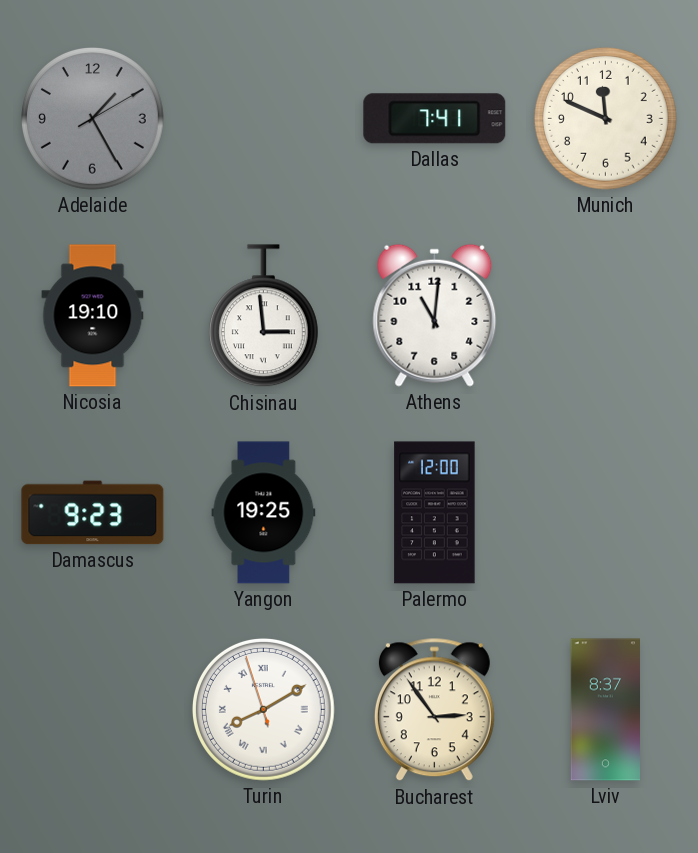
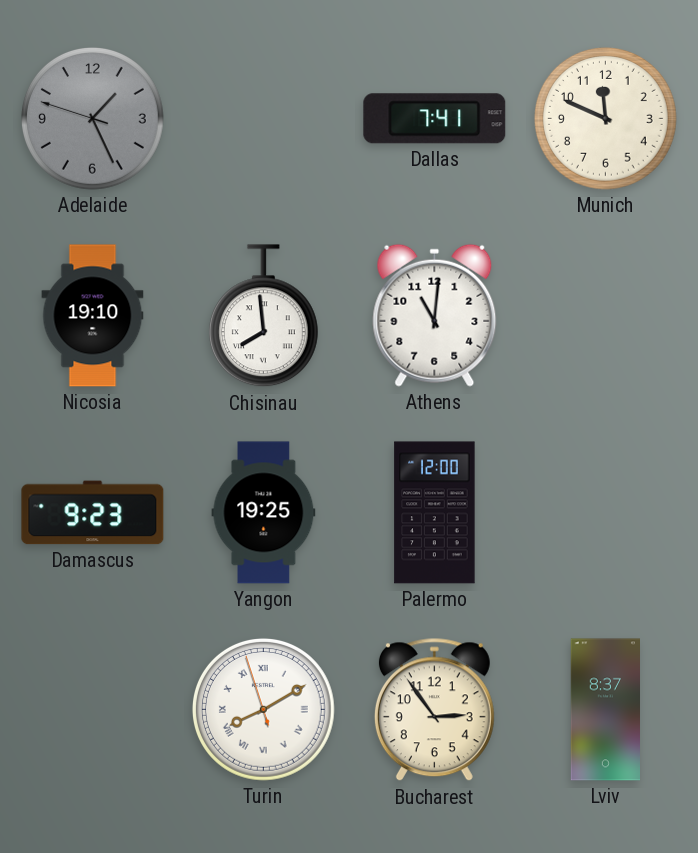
Adelaide: 1:25:10 -> 1:25:48
Chisinau: 2:59 -> 7:59
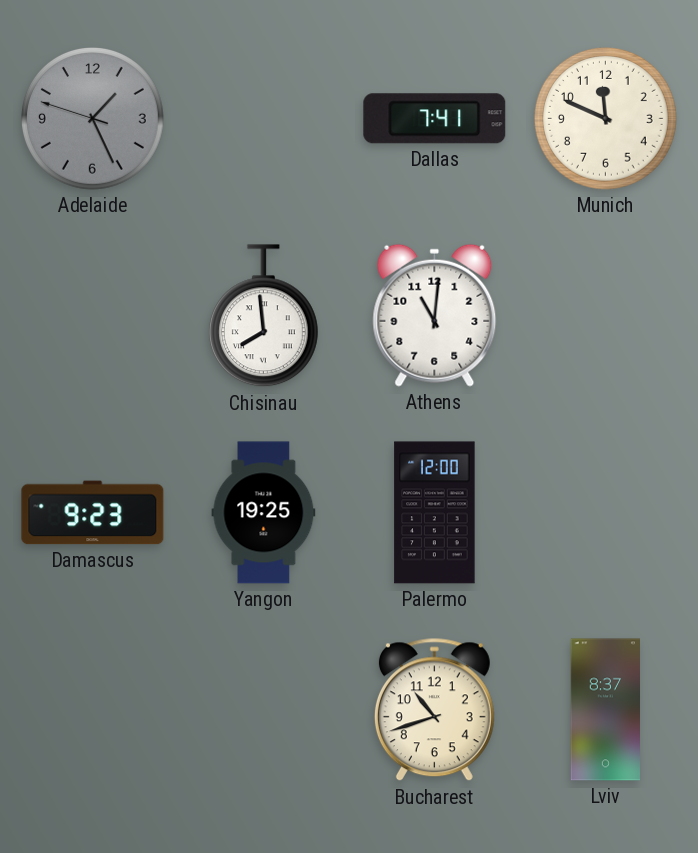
Nicosia: 19:10 -> none
Turin: 8:09 -> none
Bucharest: 2:54 -> 10:42
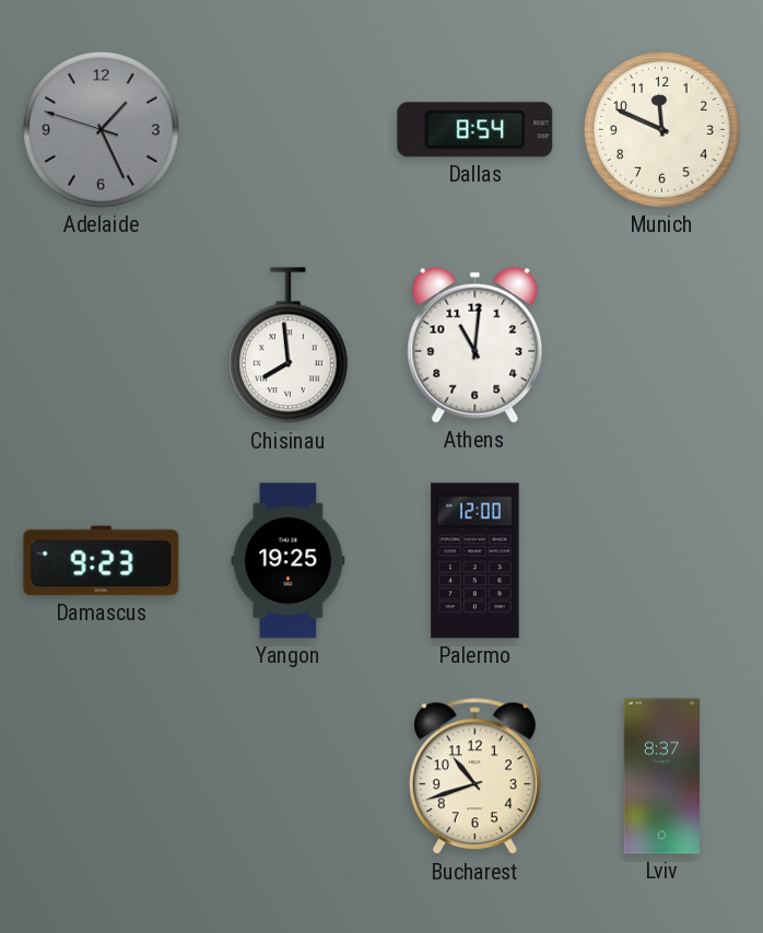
Dallas: 7:41 -> 8:54
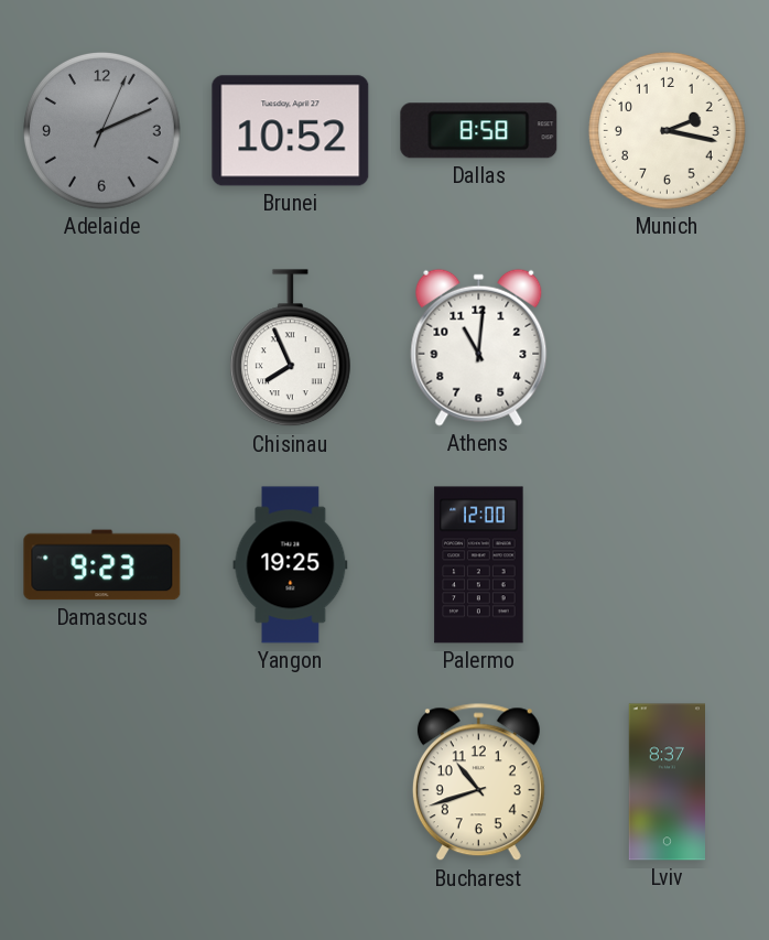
Adelaide: 1:25 -> 2:11
Brunei: none -> 10:52
Dallas: 8:54 -> 8:58
Munich: 11:49 -> 2:17
Chisinau: 7:59 -> 7:56
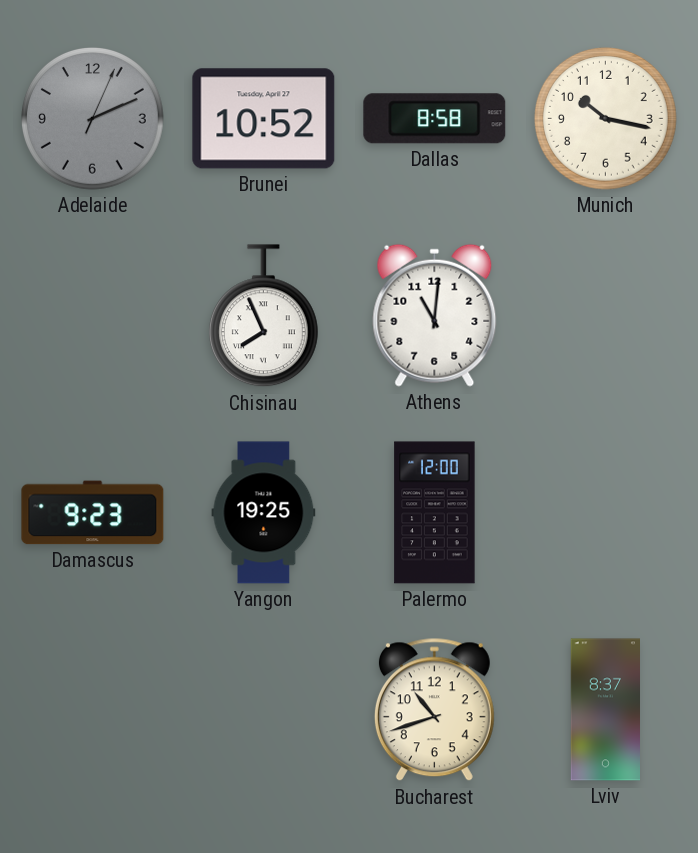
Munich: 2:17 -> 10:17
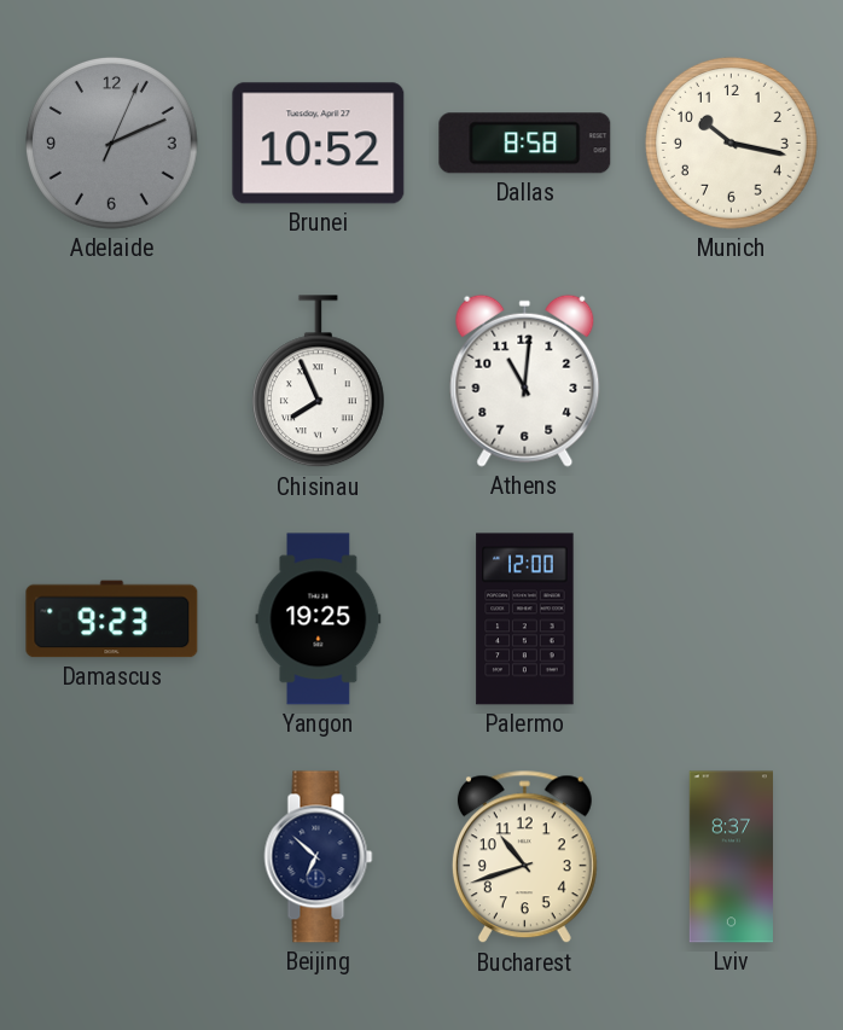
Beijing: none -> 6:52
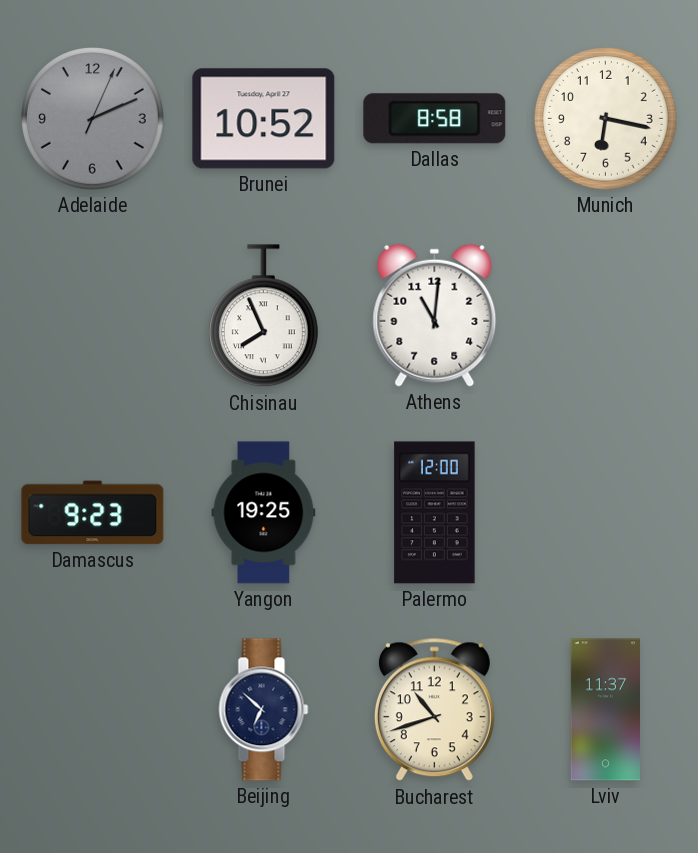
Munich: 10:17 -> 6:17
Lviv: 8:37 -> 11:37
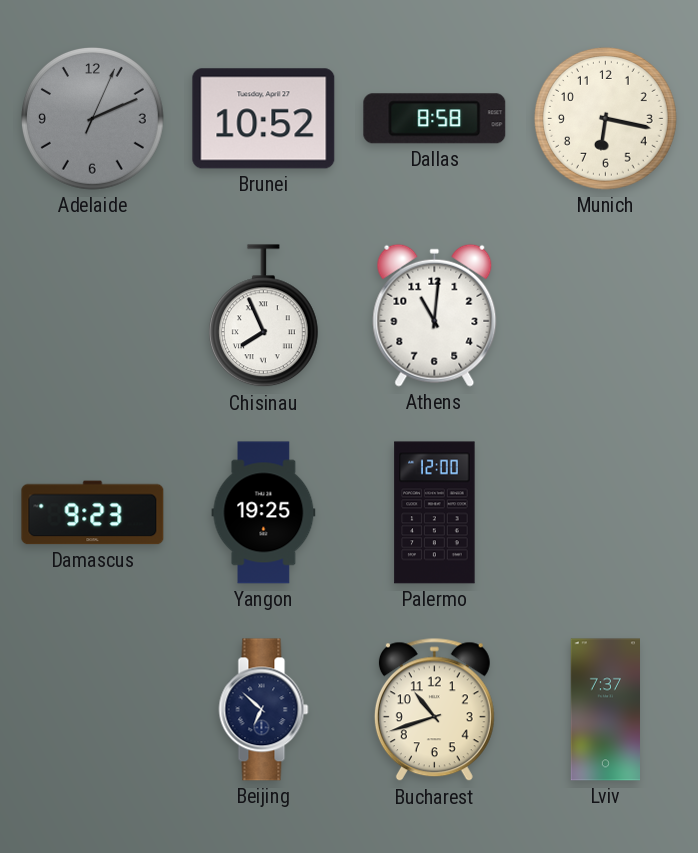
Lviv: 11:37 -> 7:37
